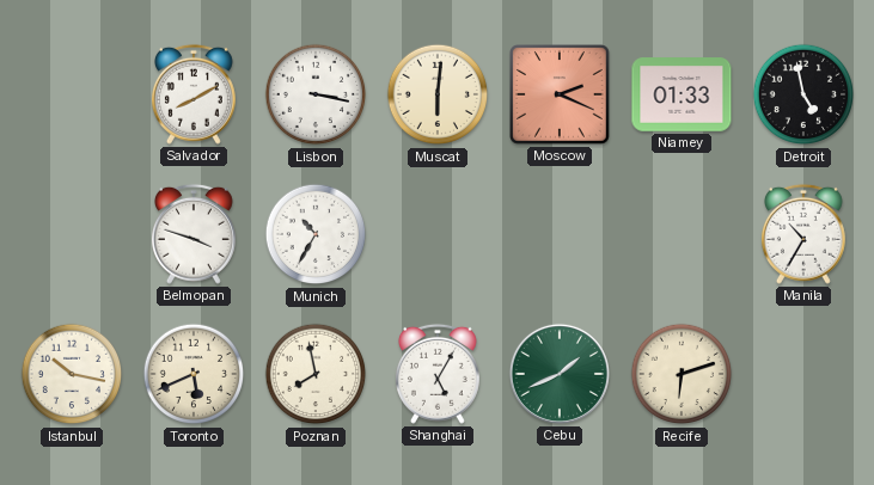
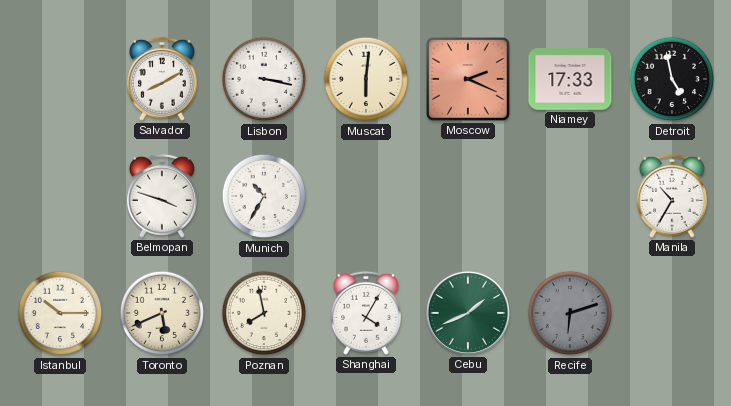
Niamey: 01:33 -> 17:33
Istanbul: 10:17 -> 10:15
Shanghai: 5:05 -> 4:05
Recife dial: cream -> grey
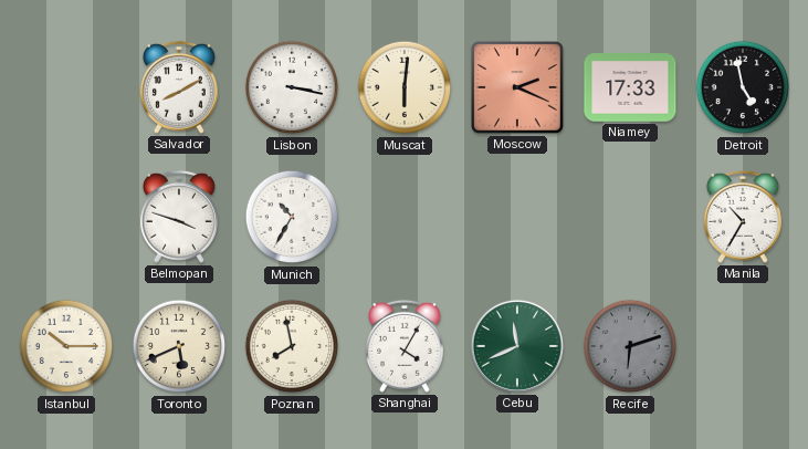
Cebu: 1:41 -> 11:41
